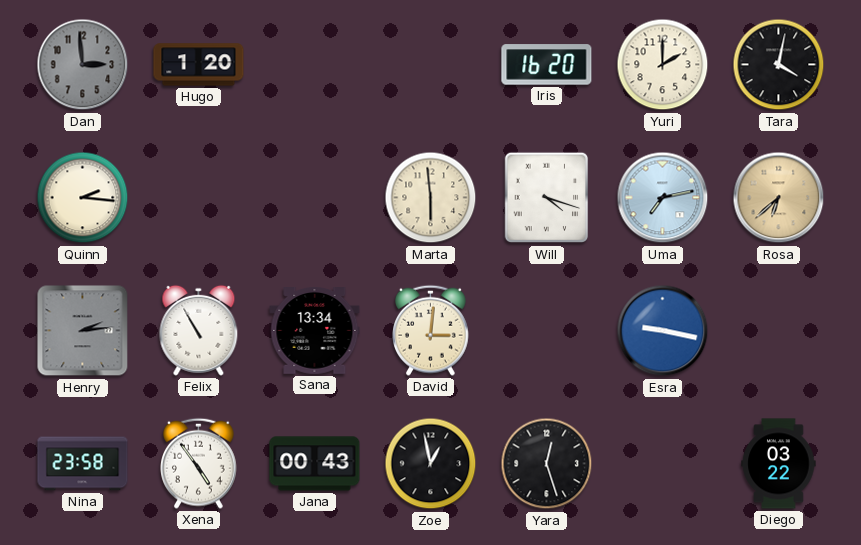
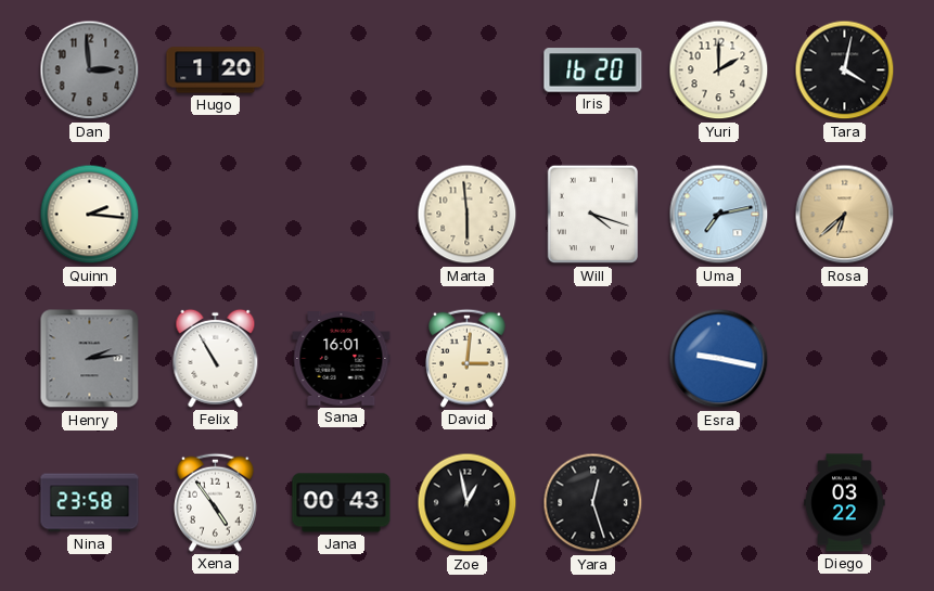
Sana: 13:34 -> 16:01
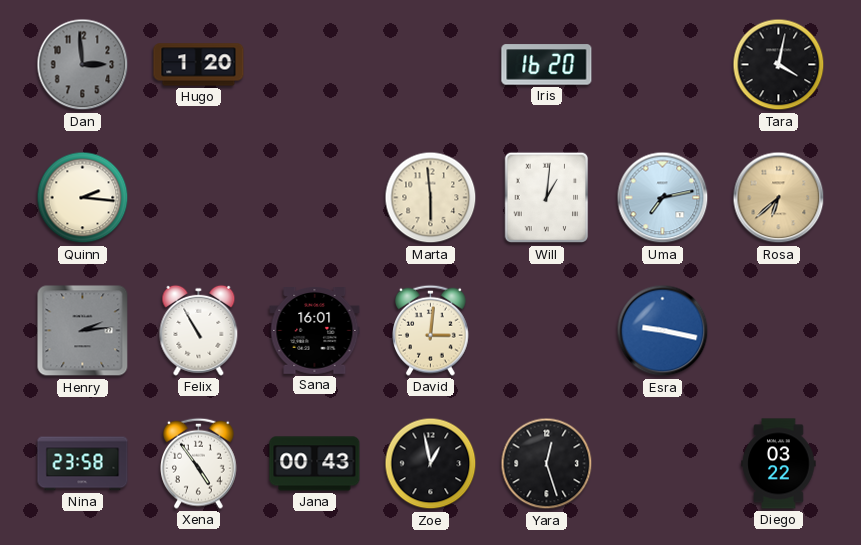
Yuri: 2:00 -> none
Will: 4:18 -> 1:01
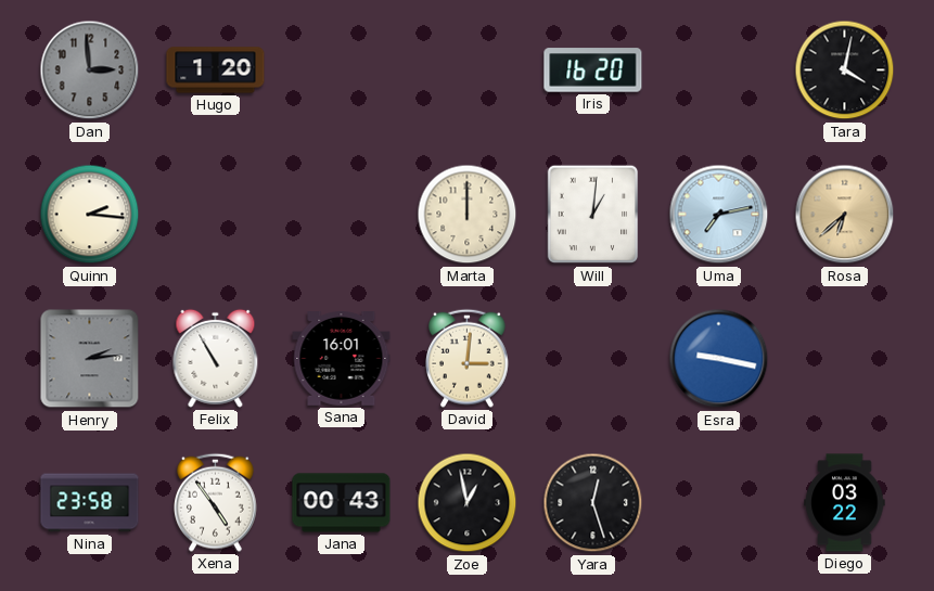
Marta: 5:59 -> 12:00
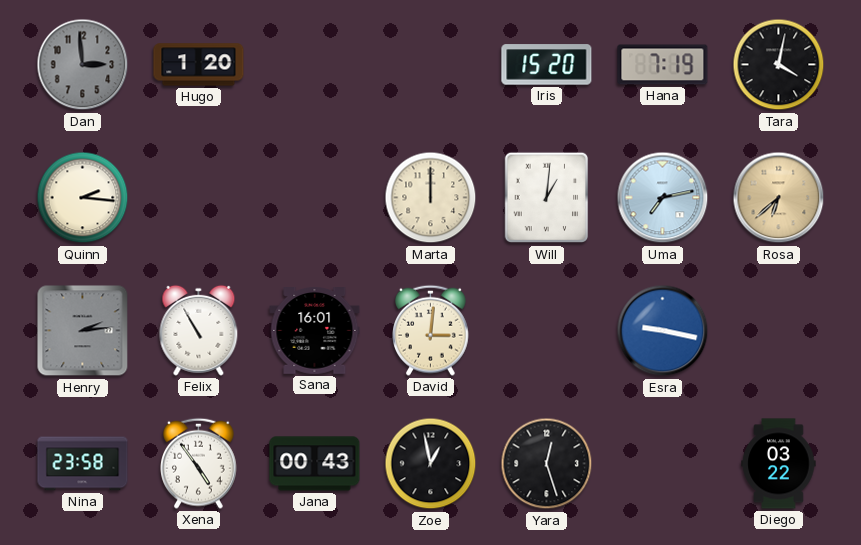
Iris: 16:20 -> 15:20
Hana: none -> 7:19
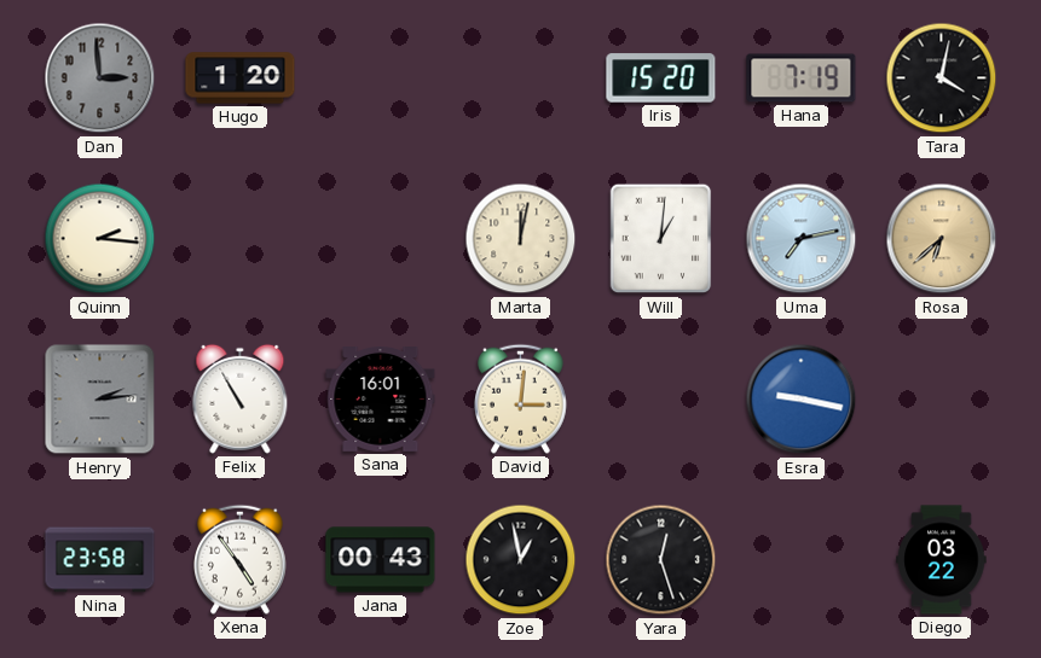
Marta: 12:00 -> 12:02
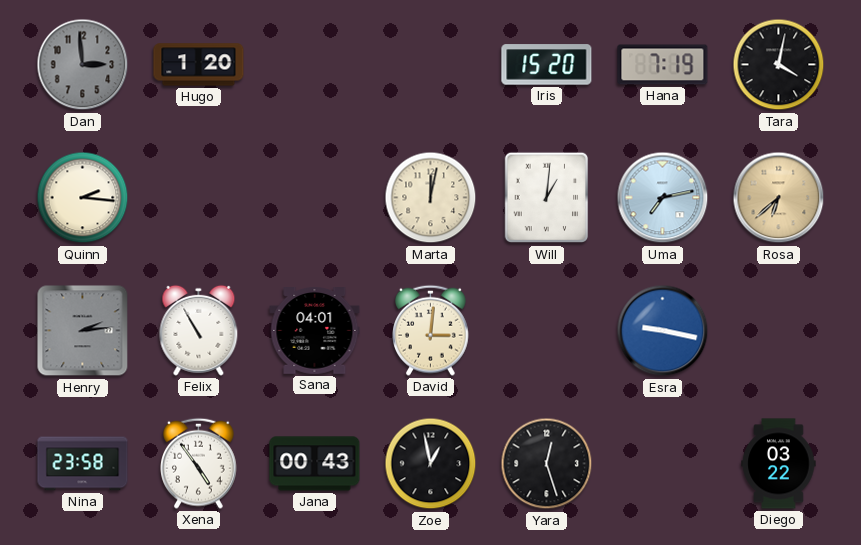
Sana: 16:01 -> 04:01
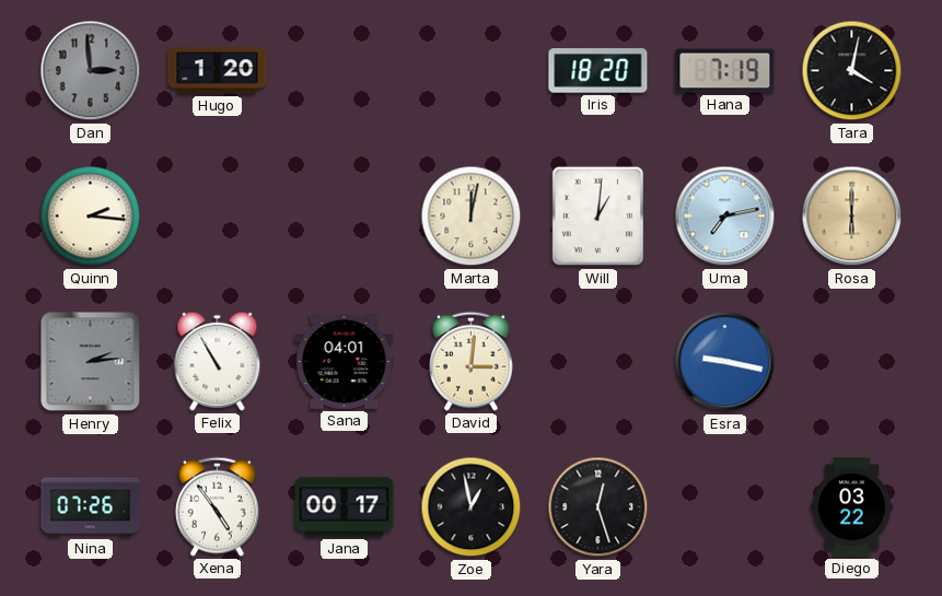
Iris: 15:20 -> 18:20
Rosa: 6:38 -> 6:00
Nina: 23:58 -> 07:26
Jana: 00:43 -> 00:17
